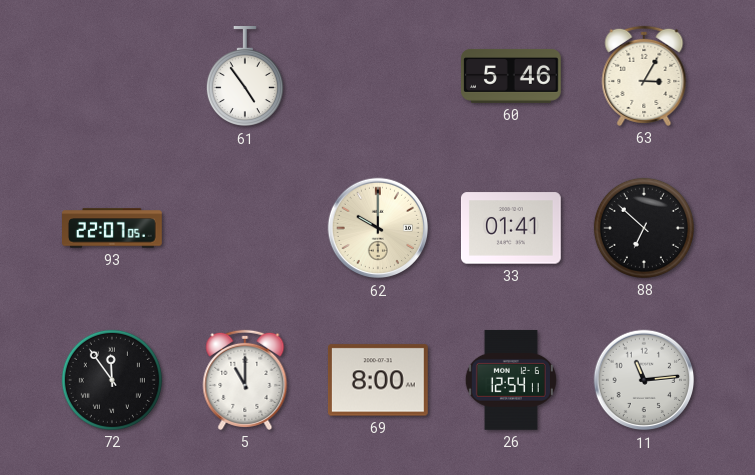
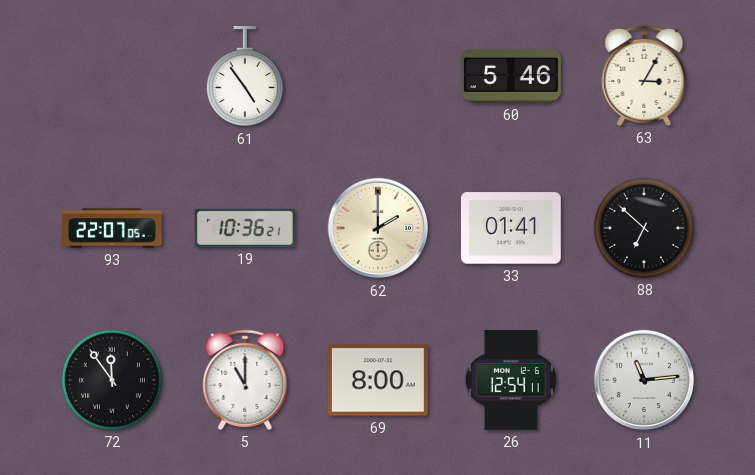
19: none -> 10:36
62: 10:00 -> 2:00
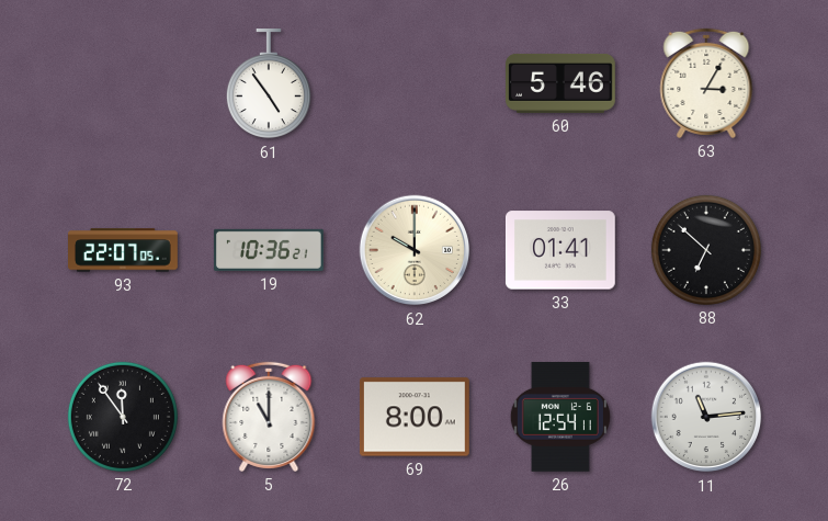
62: 2:00 -> 10:00
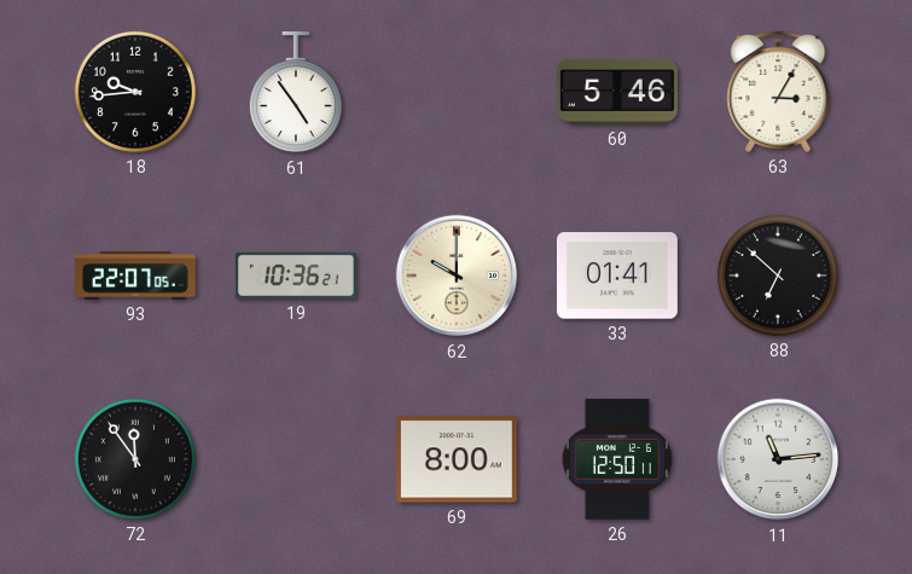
18: none -> 9:44
5: 11:00 -> none
26: 12:54 -> 12:50
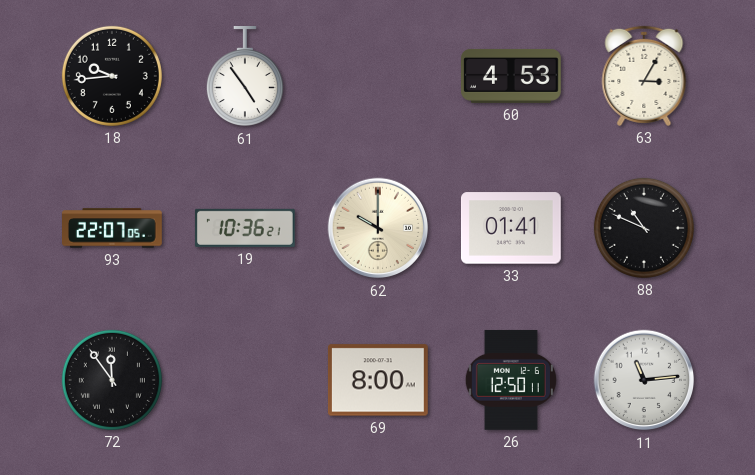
60: 5:46 -> 4:53
88: 6:52 -> 10:49
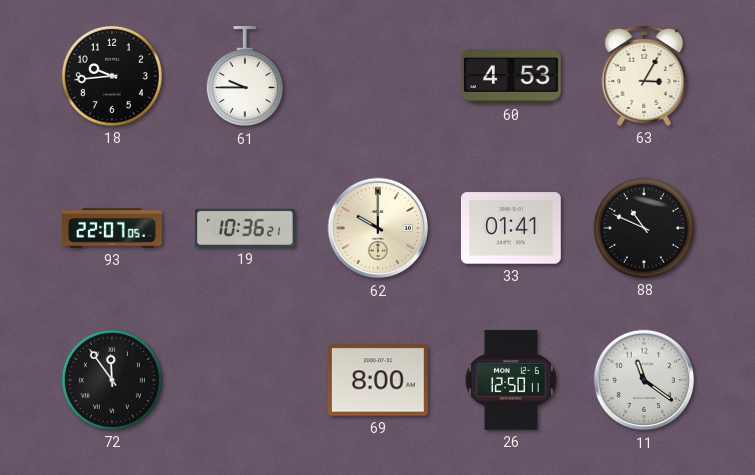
61: 4:54 -> 9:45
11: 11:14 -> 11:21
